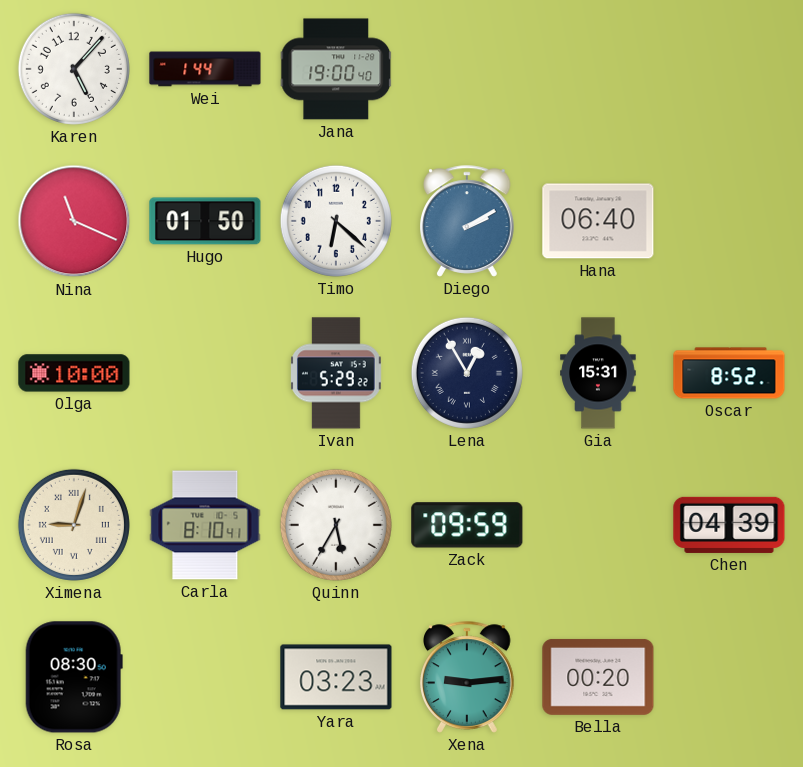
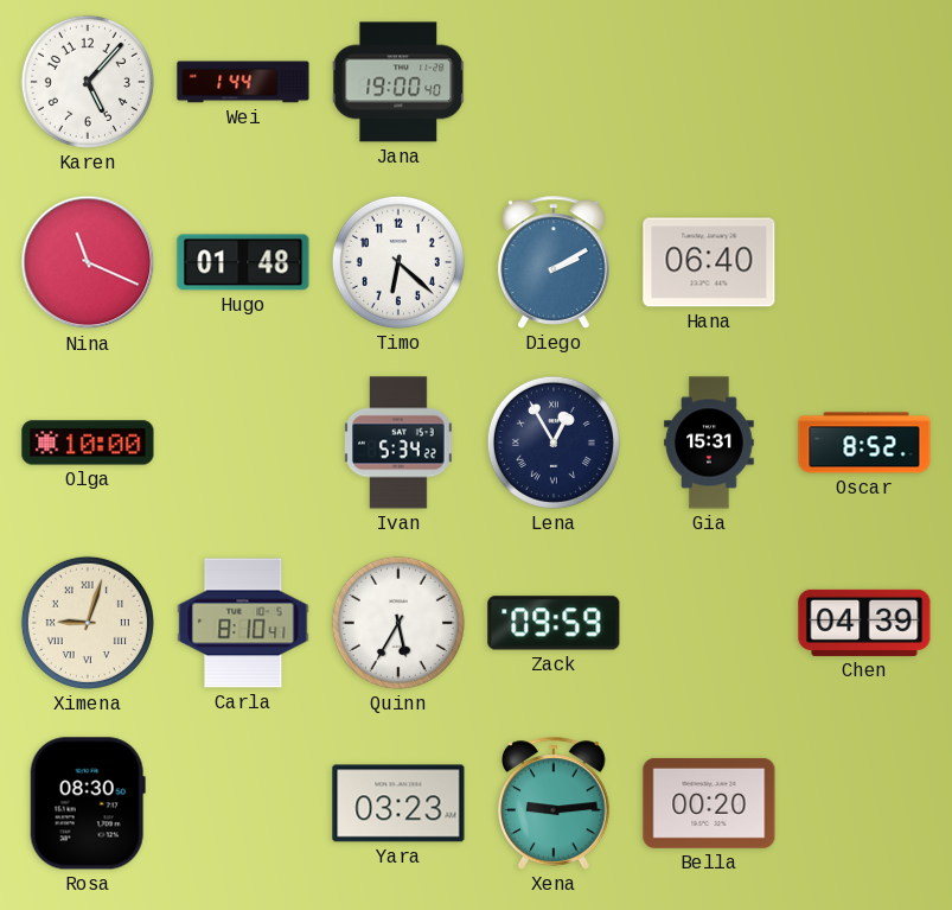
Hugo: 01:50 -> 01:48
Ivan: 5:29 -> 5:34
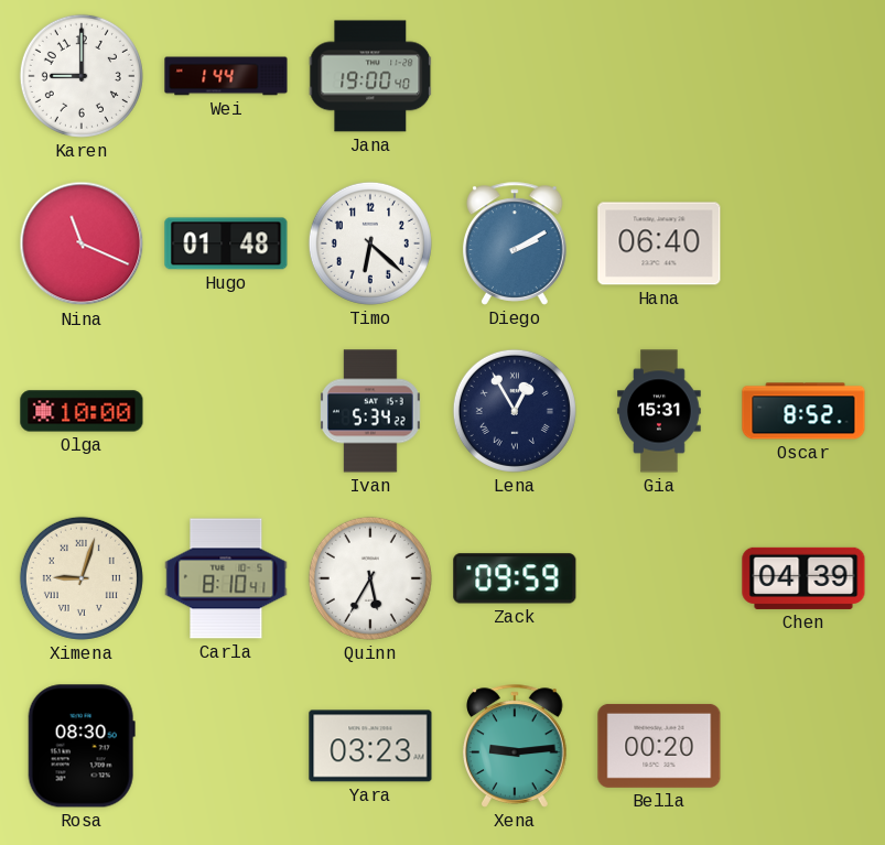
Karen: 5:07 -> 9:00
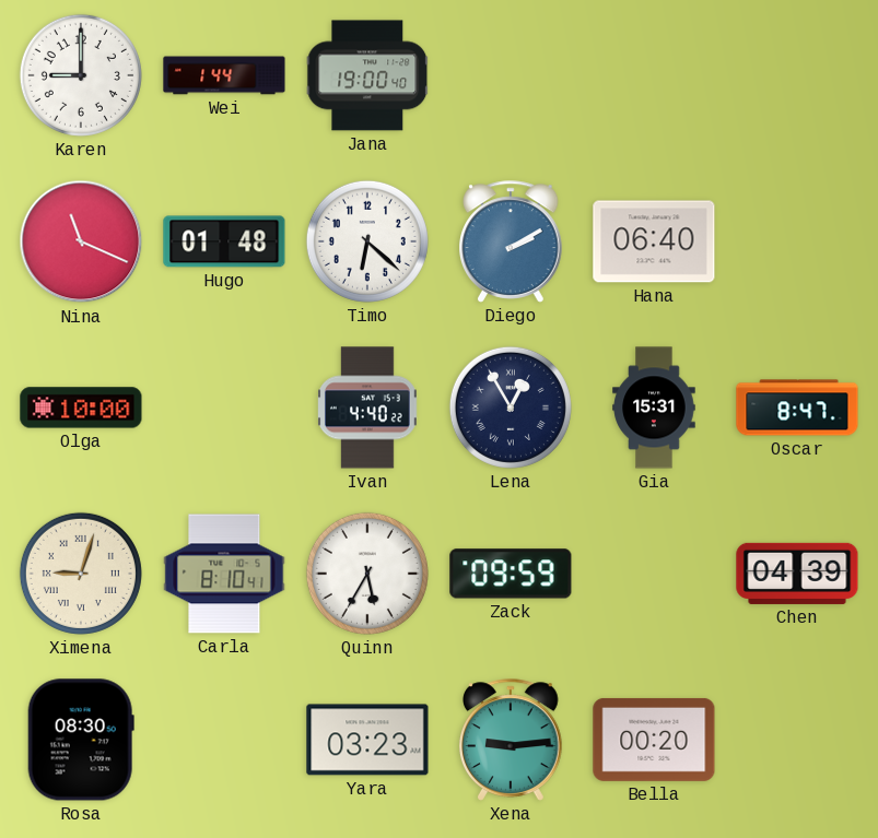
Ivan: 5:34 -> 4:40
Oscar: 8:52 -> 8:47
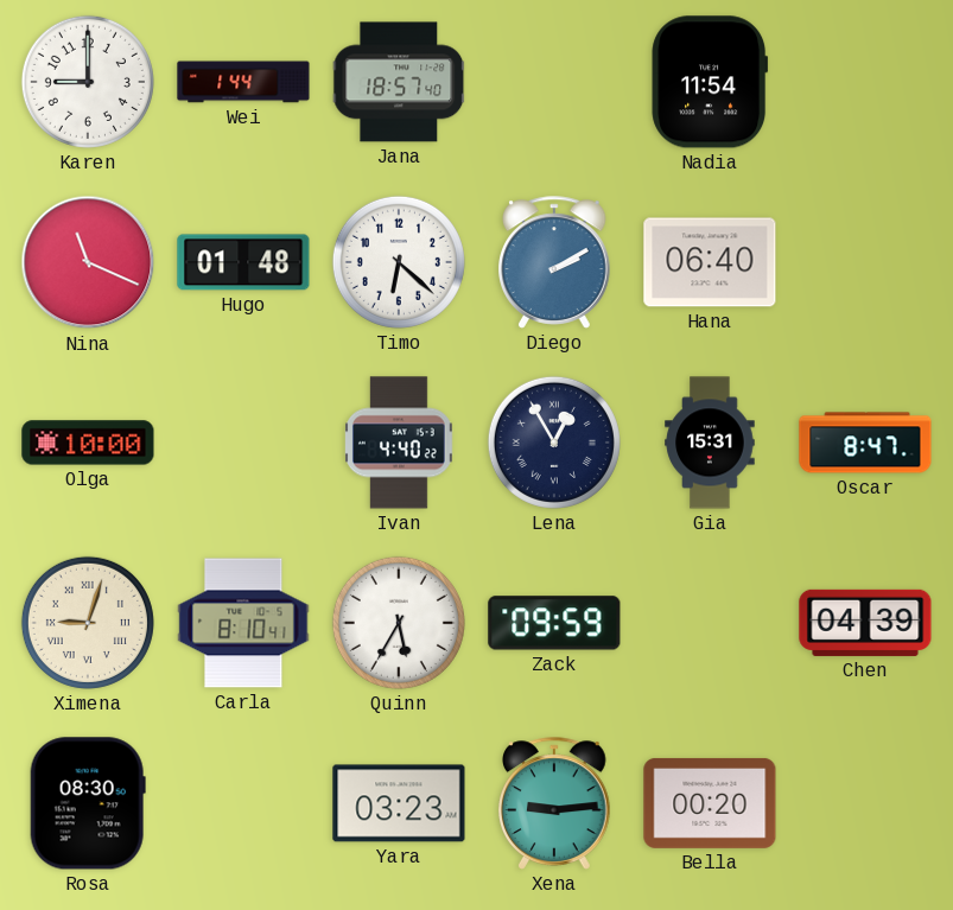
Jana: 19:00 -> 18:57
Nadia: none -> 11:54
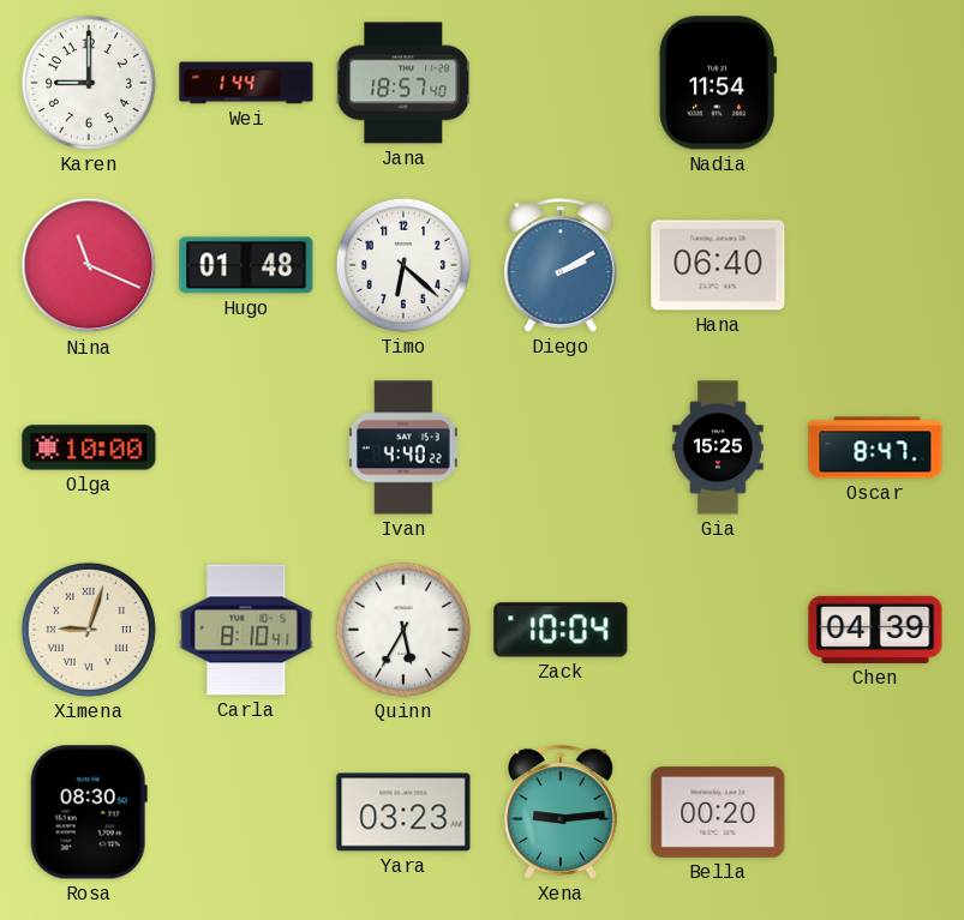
Lena: 12:55 -> none
Gia: 15:31 -> 15:25
Zack: 09:59 -> 10:04
